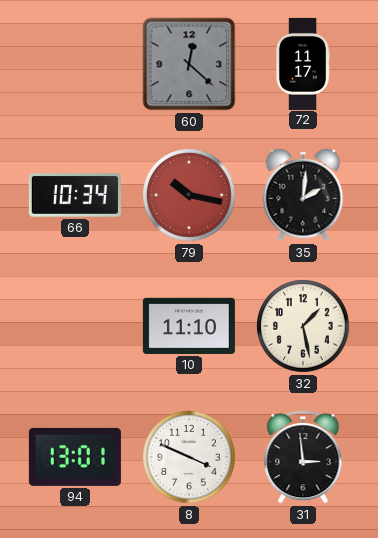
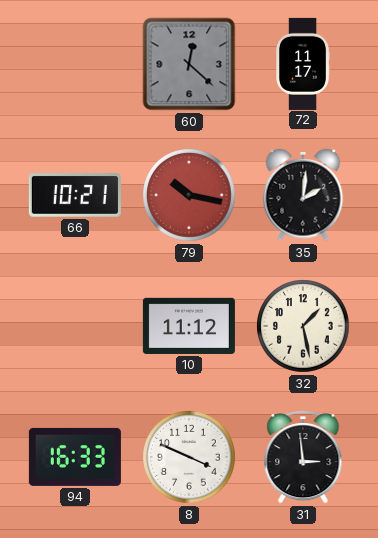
66: 10:34 -> 10:21
10: 11:10 -> 11:12
94: 13:01 -> 16:33
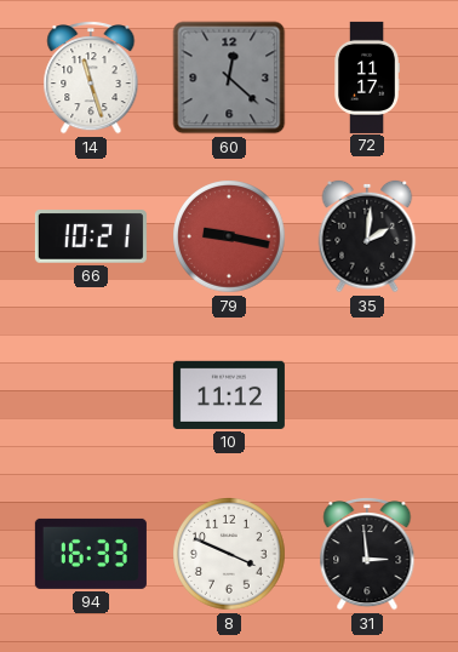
14: none -> 11:27
79: 10:17 -> 9:17
32: 1:28 -> none
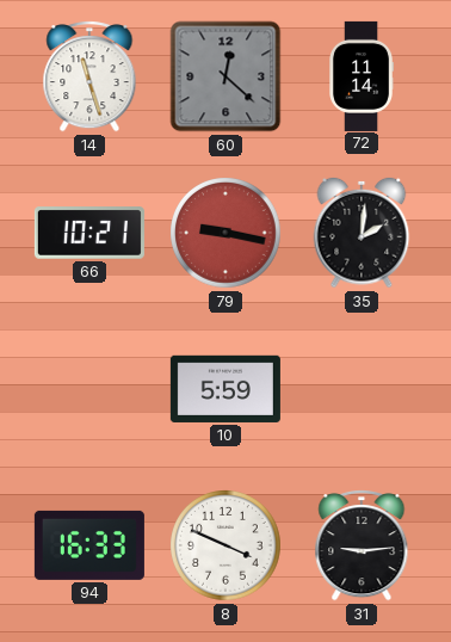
72: 11:17 -> 11:14
10: 11:12 -> 5:59
31: 2:59 -> 9:14
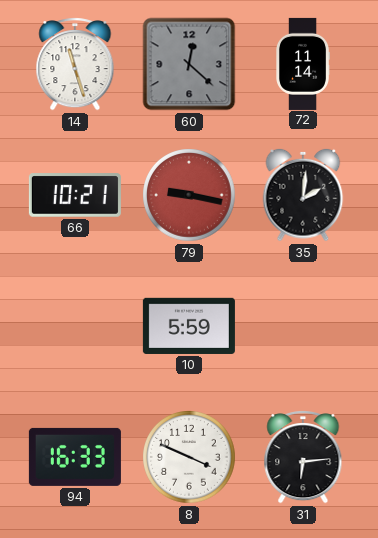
31: 9:14 -> 6:14
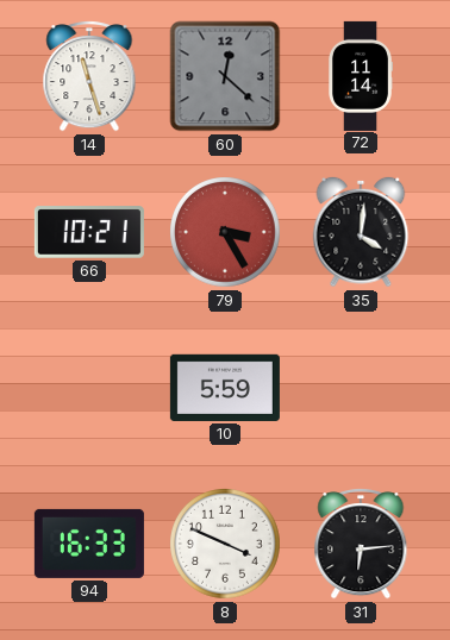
79: 9:17 -> 3:25
35: 2:01 -> 4:01
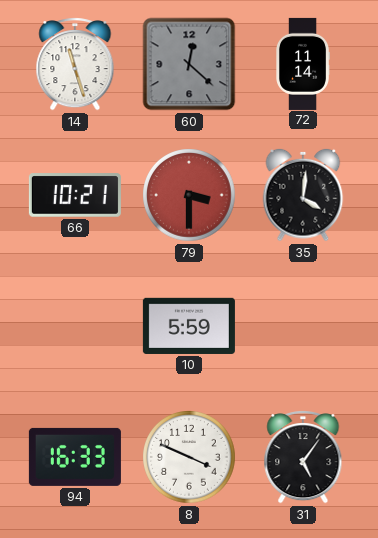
79: 3:25 -> 3:30
31: 6:14 -> 5:06
